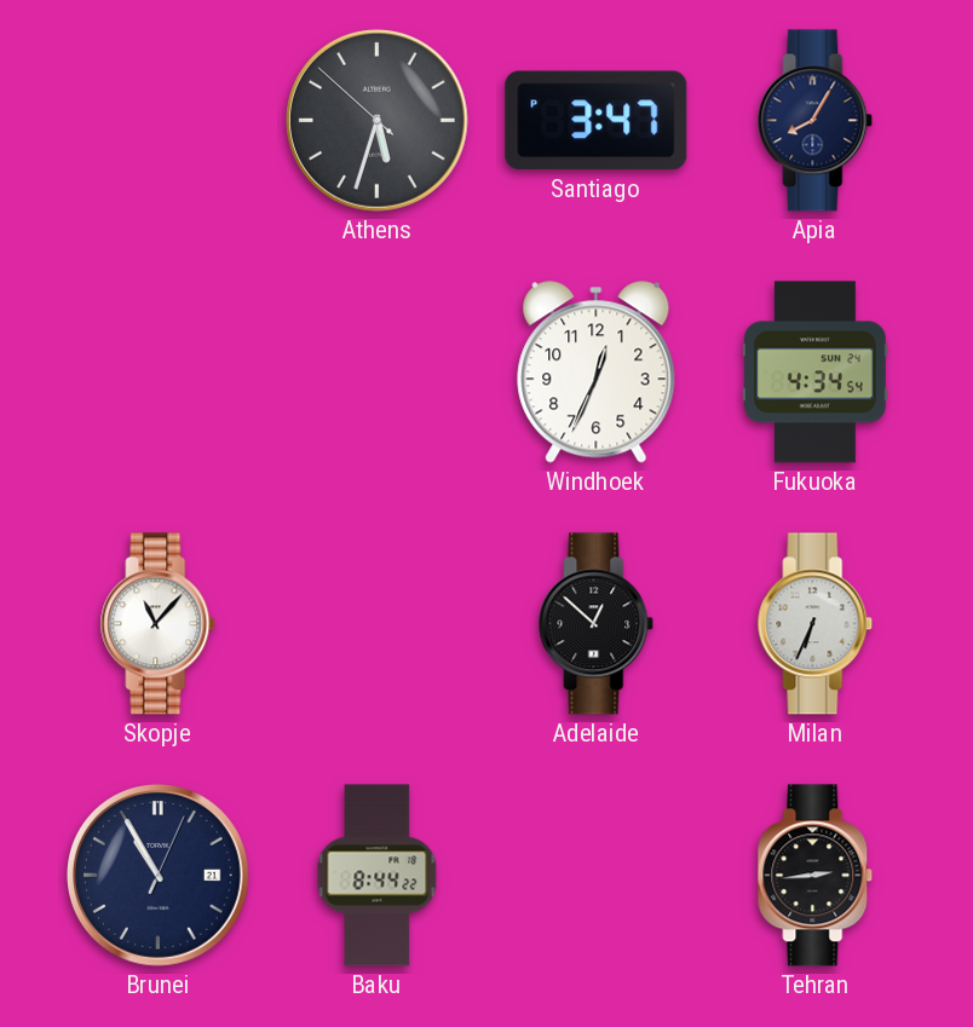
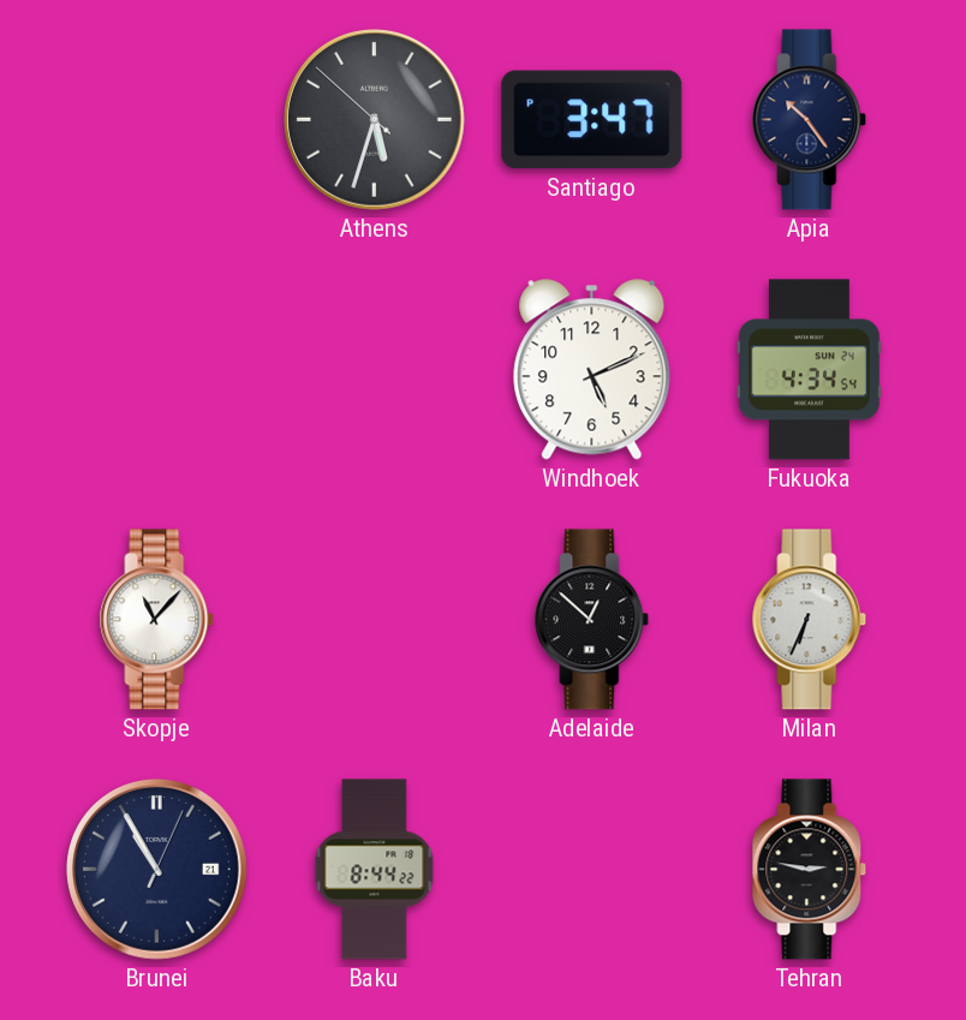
Apia: 8:05 -> 10:24
Windhoek: 12:34 -> 5:11
Tehran: 2:44 -> 2:47
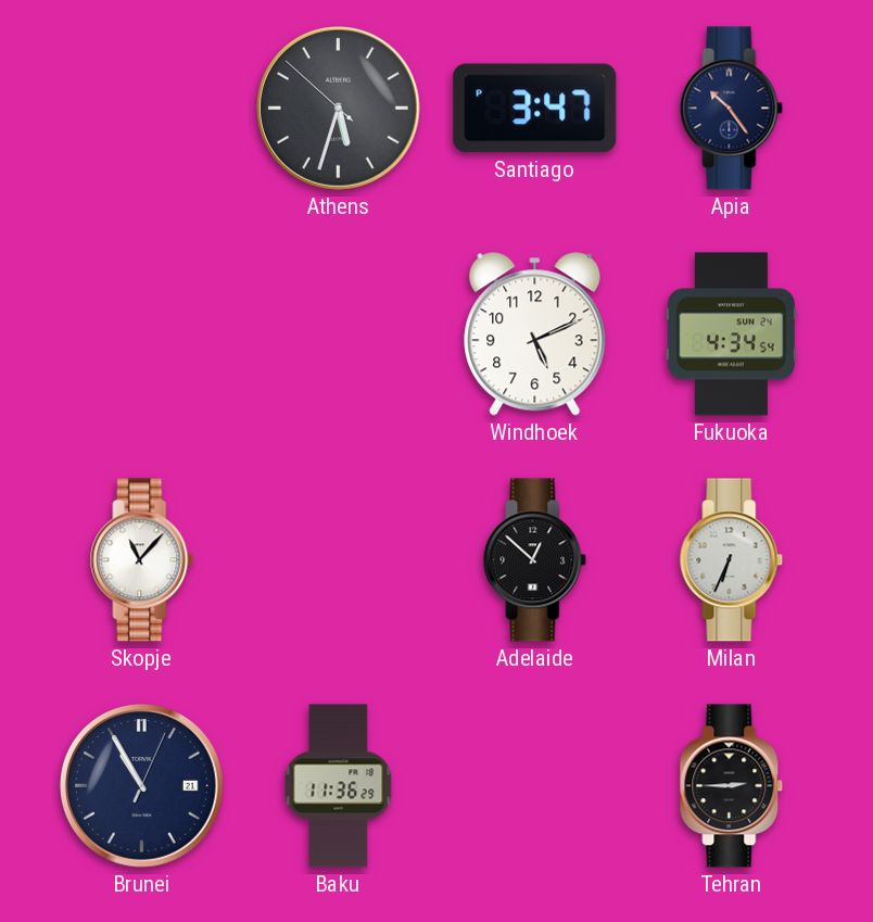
Baku: 8:44 -> 11:36
Tehran: 2:47 -> 2:45
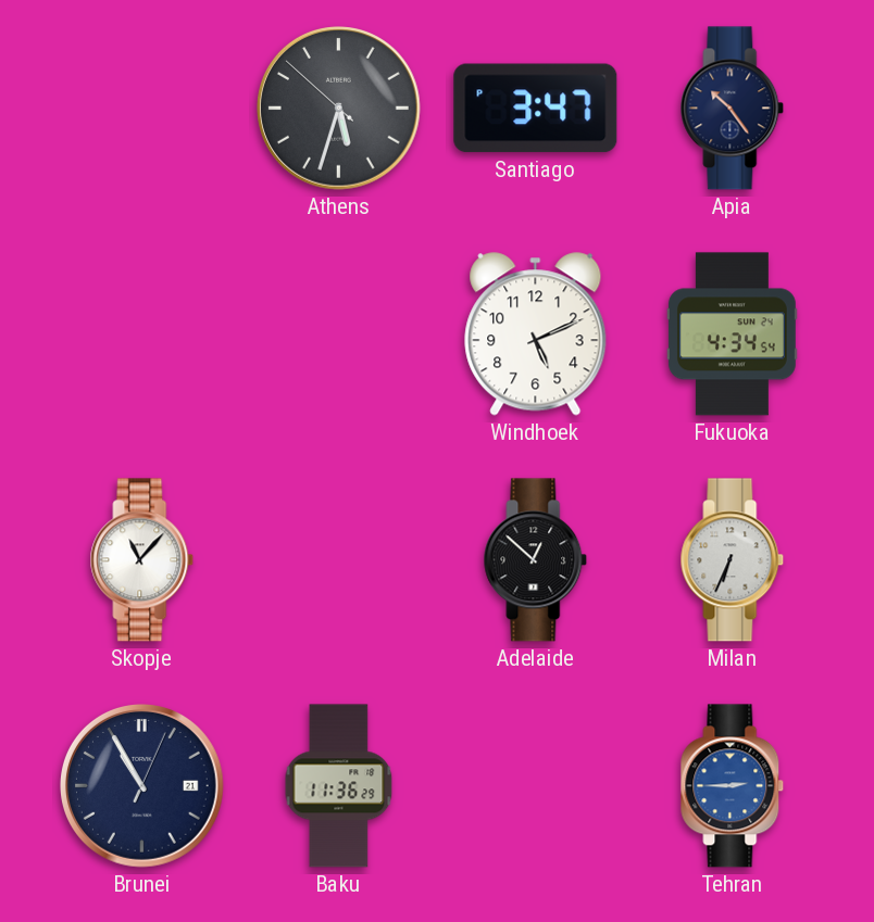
Tehran dial: black -> blue
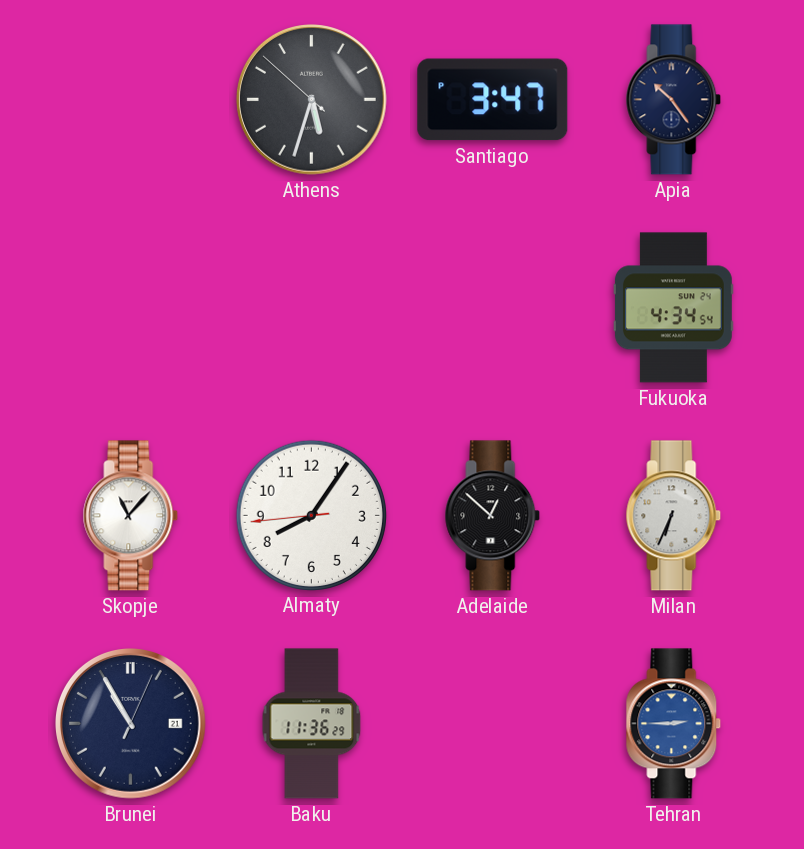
Windhoek: 5:11 -> none
Almaty: none -> 8:05
